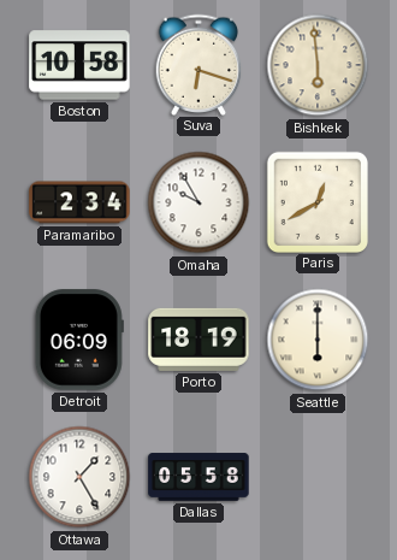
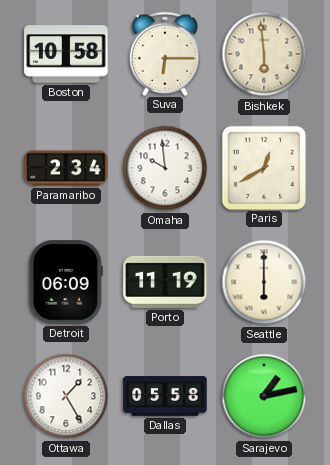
Suva: 6:18 -> 6:15
Omaha: 9:55 -> 9:59
Porto: 18:19 -> 11:19
Sarajevo: none -> 1:13
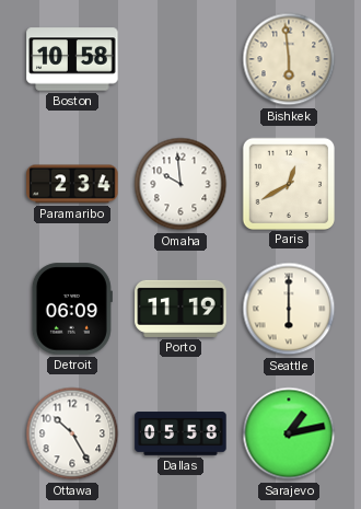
Suva: 6:15 -> none
Ottawa: 1:25 -> 10:25
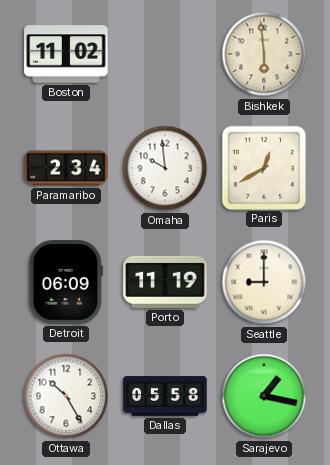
Boston: 10:58 -> 11:02
Seattle: 6:00 -> 9:00
Sarajevo: 1:13 -> 1:17
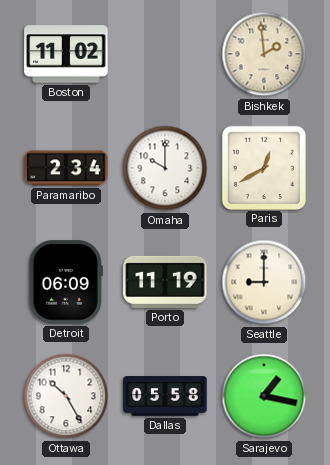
Bishkek: 5:59 -> 1:59
Omaha: 9:59 -> 10:00
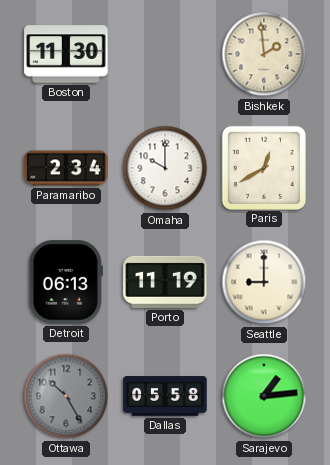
Boston: 11:02 -> 11:30
Detroit: 06:09 -> 06:13
Ottawa dial: white -> grey
Sarajevo: 1:17 -> 1:14
